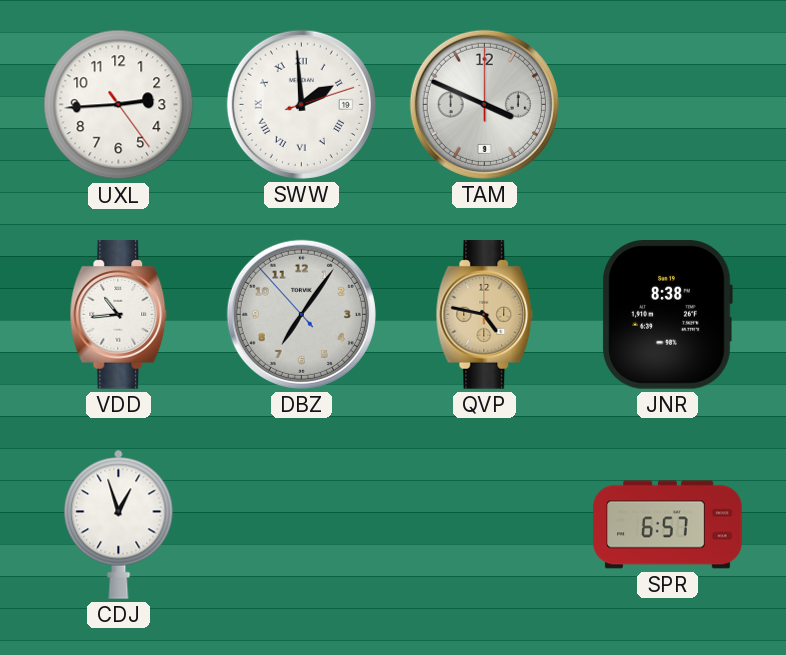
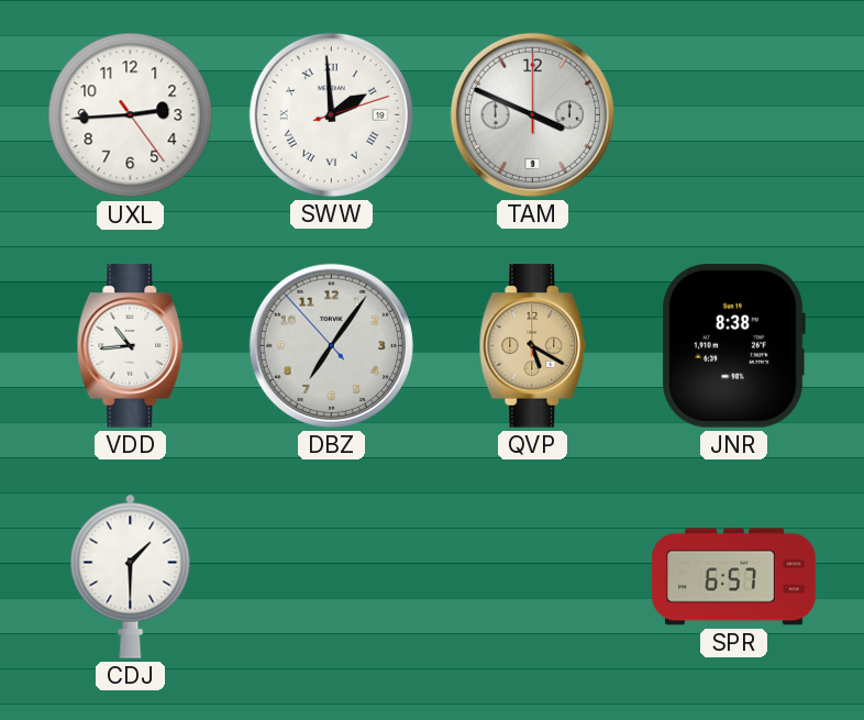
QVP: 4:47 -> 5:20
CDJ: 12:57 -> 1:30
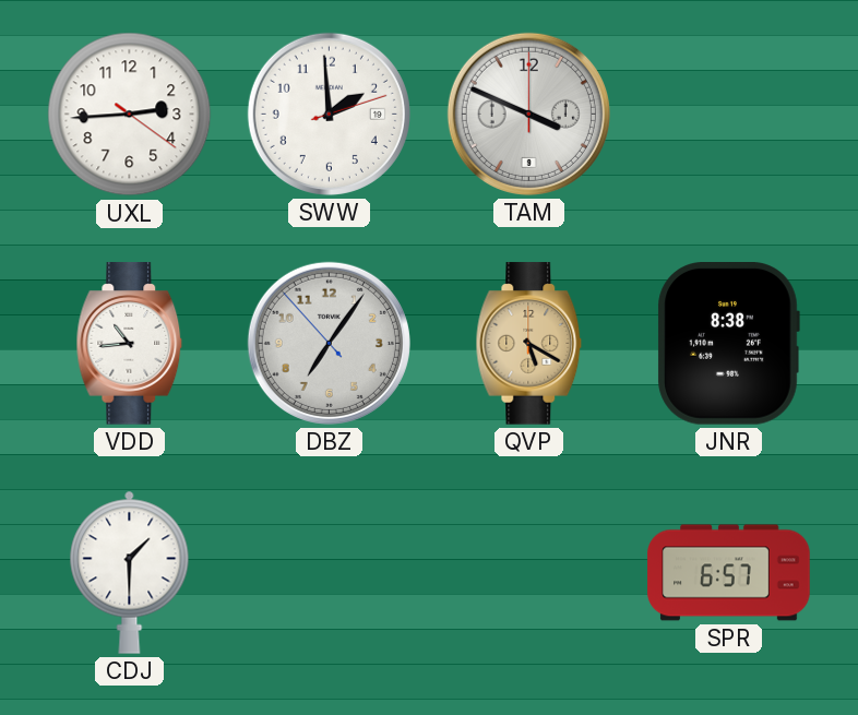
UXL: 2:44:24 -> 2:44:21
SWW numerals: Roman -> Arabic
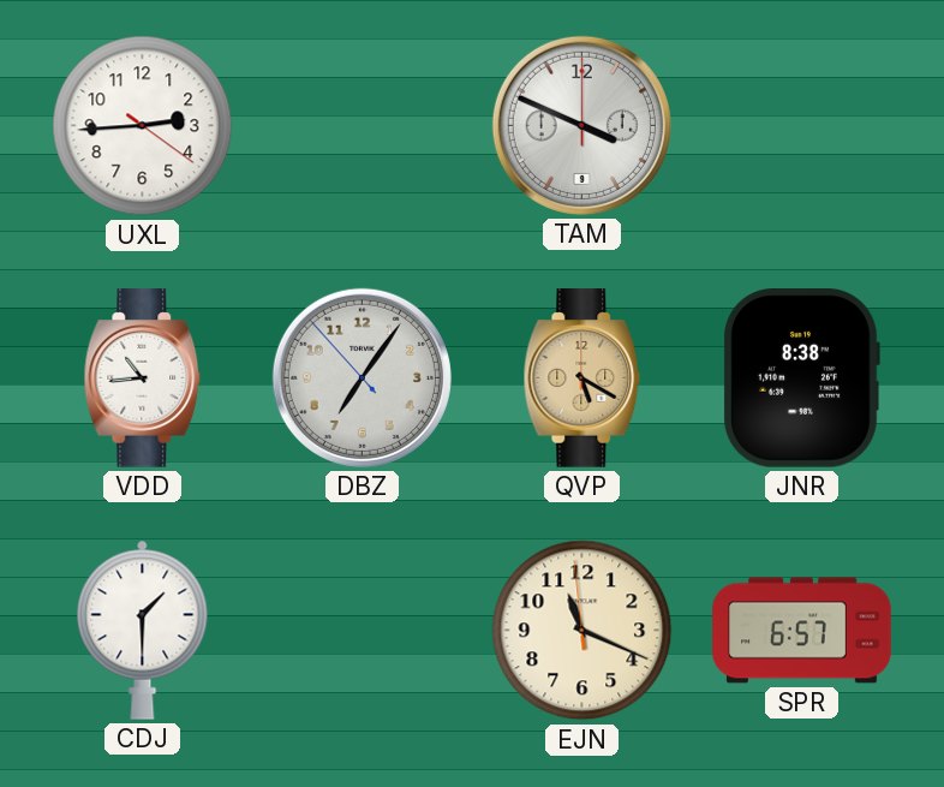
SWW: 1:59 -> none
EJN: none -> 11:18
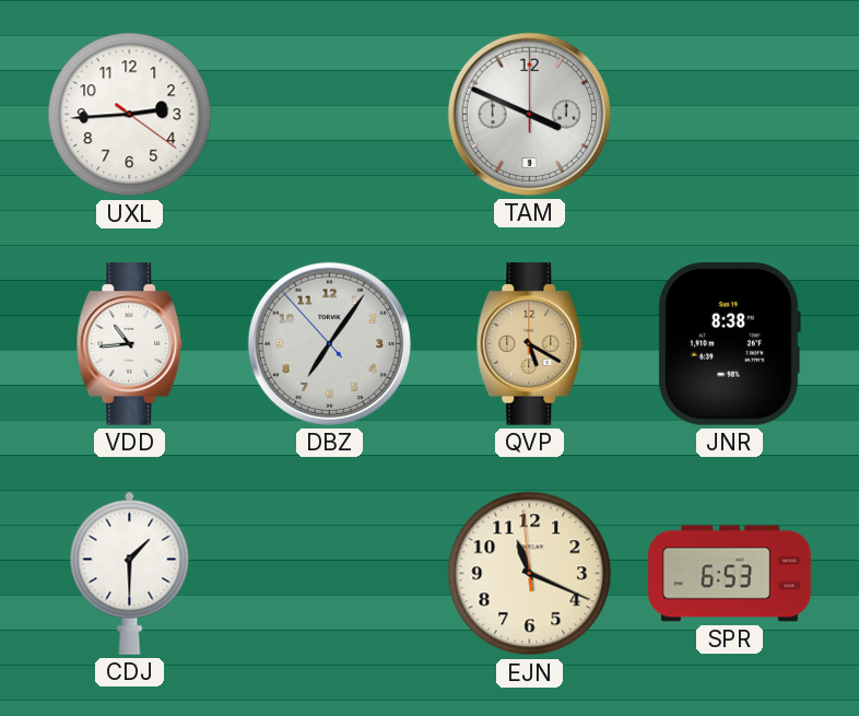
SPR: 6:57 -> 6:53
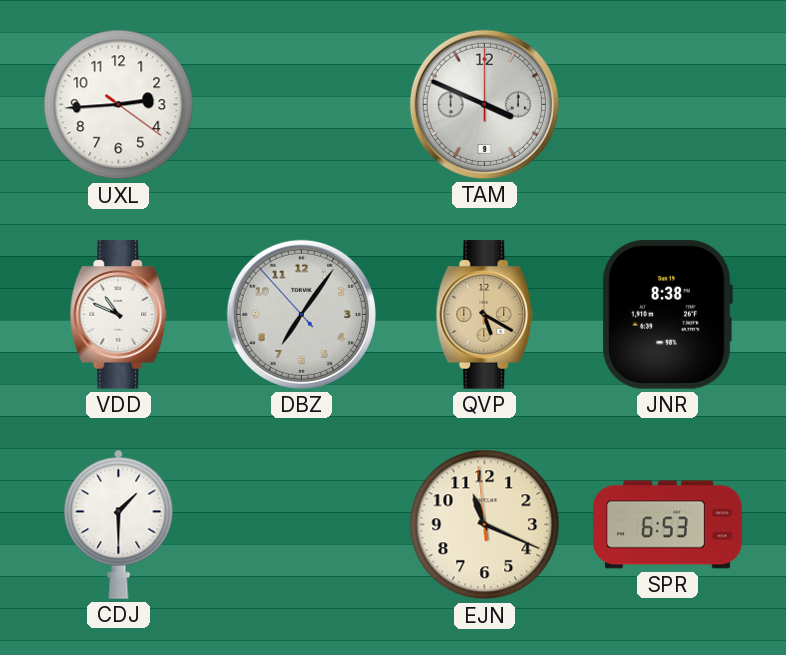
VDD: 10:44 -> 10:49
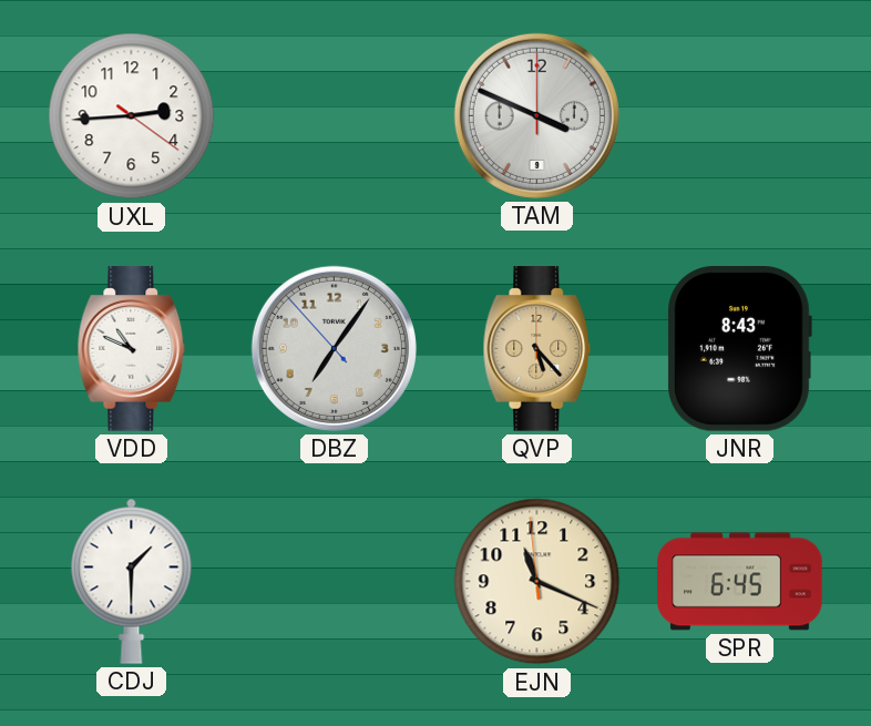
QVP: 5:20 -> 5:23
JNR: 8:38 -> 8:43
SPR: 6:53 -> 6:45
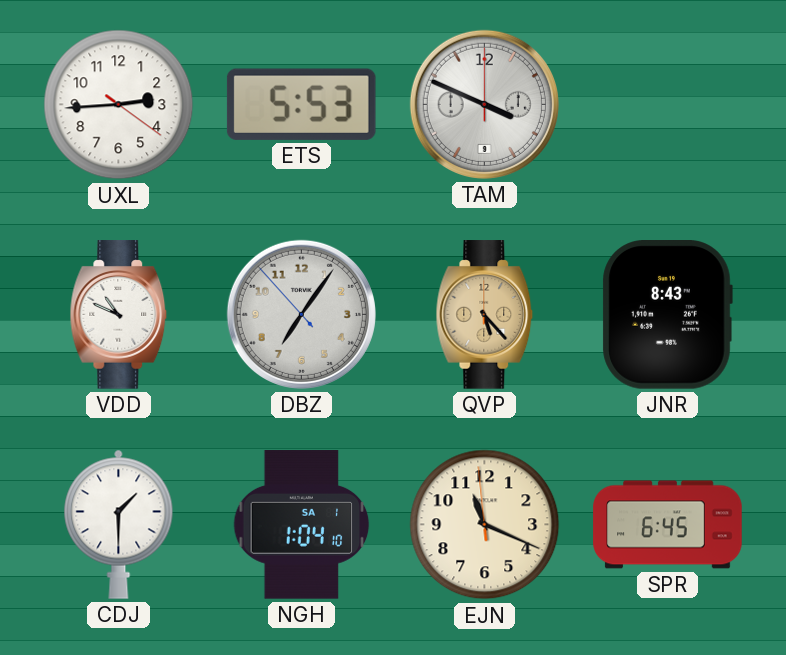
ETS: none -> 5:53
NGH: none -> 1:04
